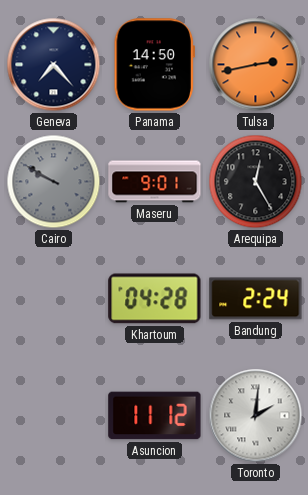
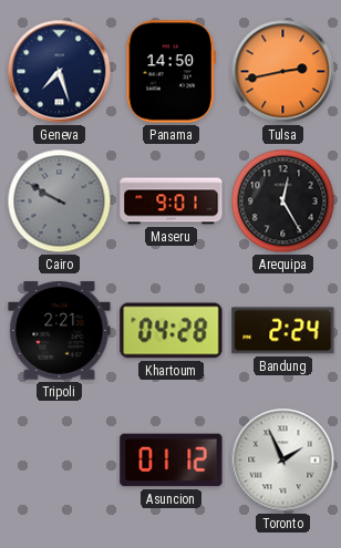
Geneva: 7:23 -> 7:27
Tripoli: none -> 2:21
Asuncion: 11:12 -> 01:12
Toronto: 2:01 -> 1:56
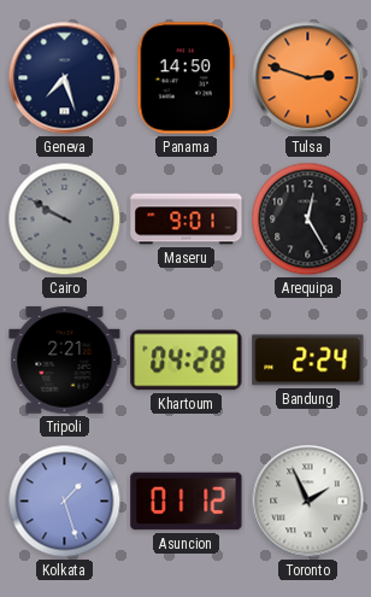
Tulsa: 2:43 -> 2:48
Kolkata: none -> 1:27
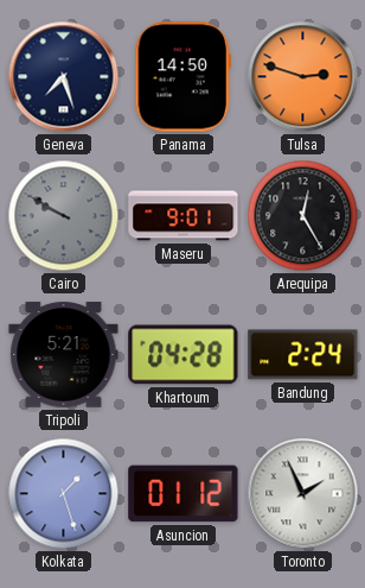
Tripoli: 2:21 -> 5:21
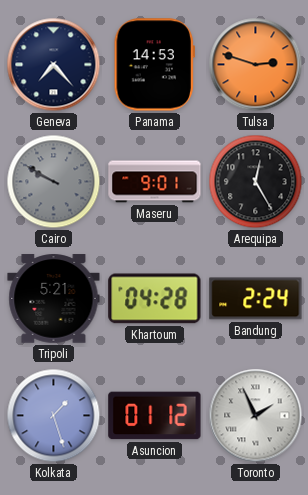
Geneva: 7:27 -> 7:23
Panama: 14:50 -> 14:53
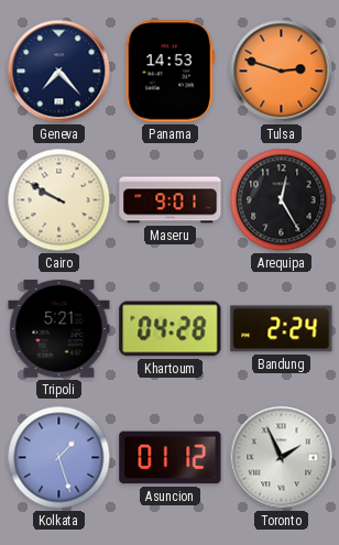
Cairo dial: grey -> cream
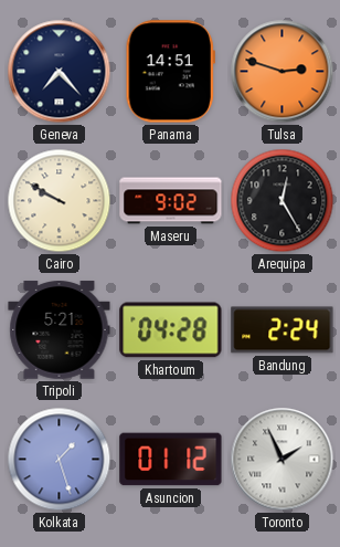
Panama: 14:53 -> 14:51
Maseru: 9:01 -> 9:02
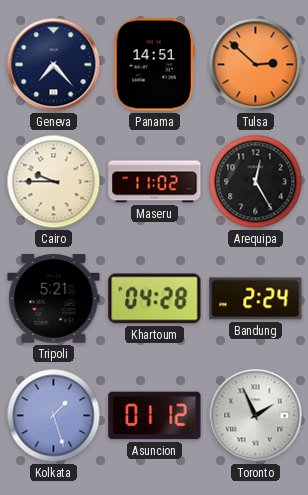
Tulsa: 2:48 -> 2:52
Cairo: 9:50 -> 9:45
Maseru: 9:02 -> 11:02
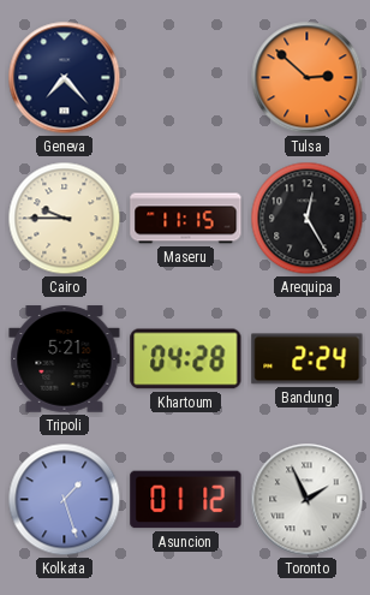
Panama: 14:51 -> none
Maseru: 11:02 -> 11:15
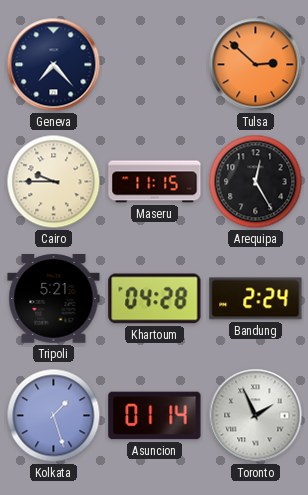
Asuncion: 01:12 -> 01:14
